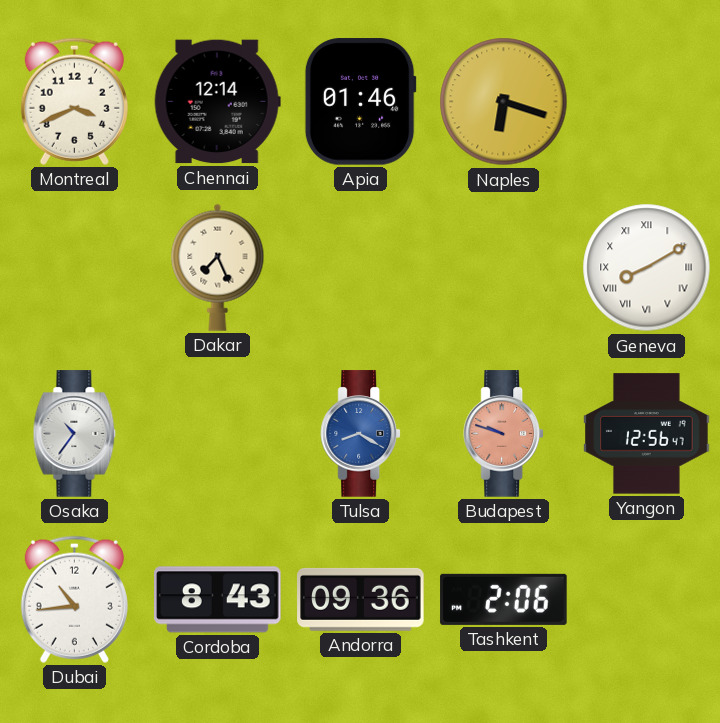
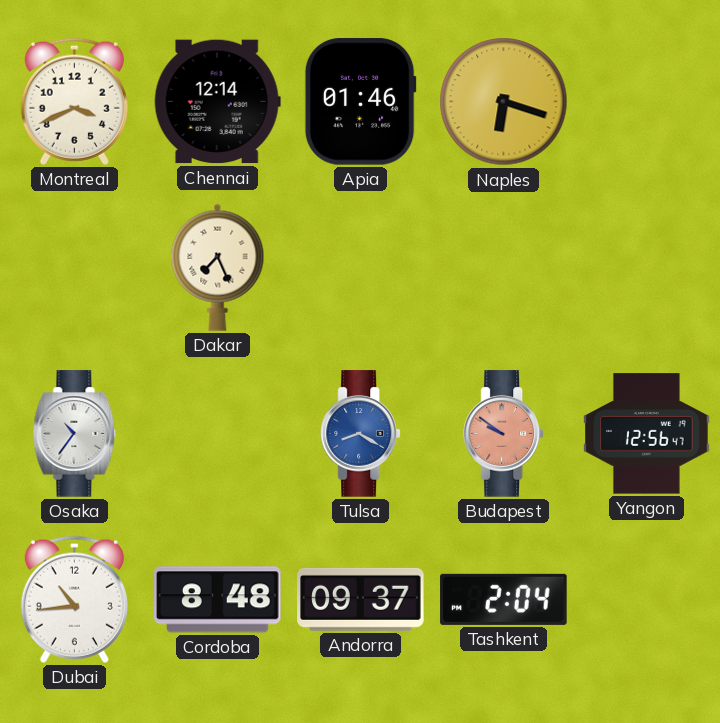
Geneva: 8:10 -> none
Budapest: 9:48 -> 9:51
Cordoba: 8:43 -> 8:48
Andorra: 09:36 -> 09:37
Tashkent: 2:06 -> 2:04
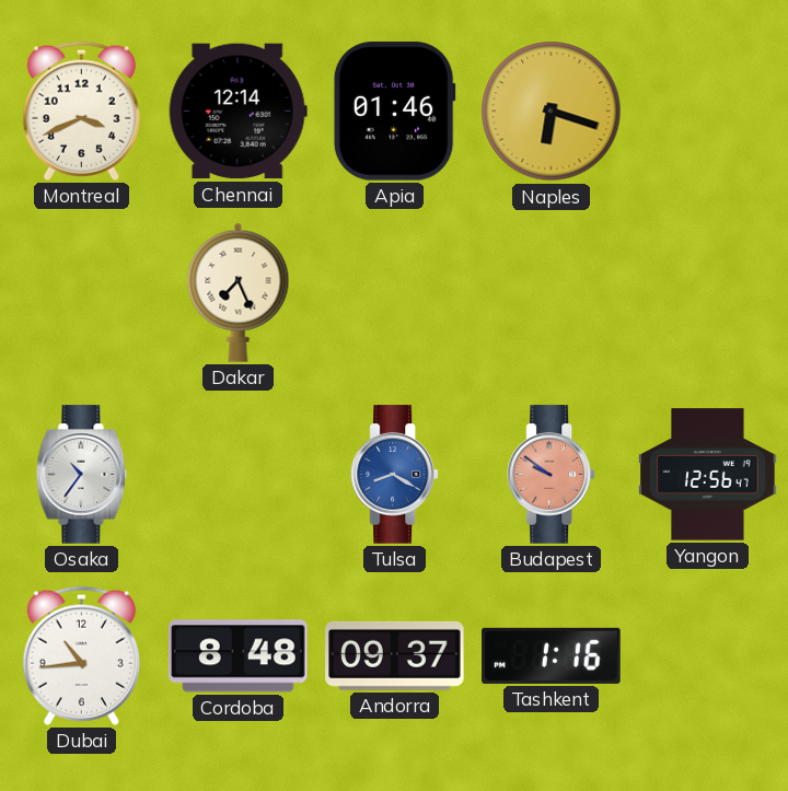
Tashkent: 2:04 -> 1:16
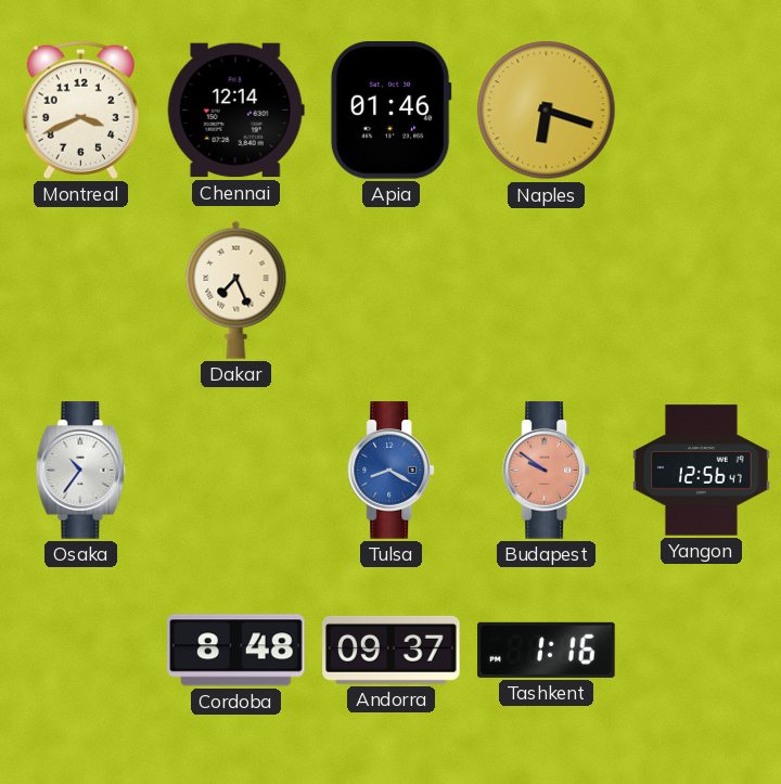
Dubai: 10:44 -> none
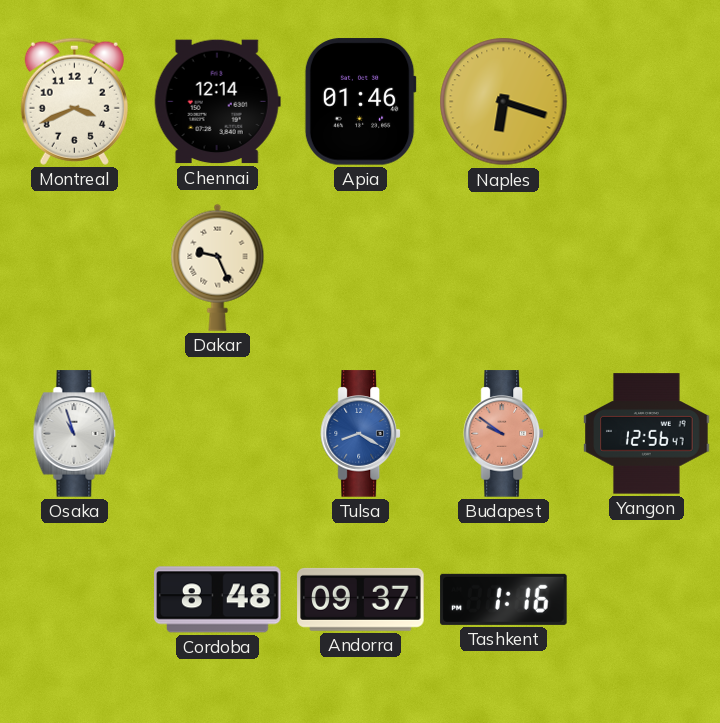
Dakar: 7:26 -> 9:26
Osaka: 10:36 -> 10:57
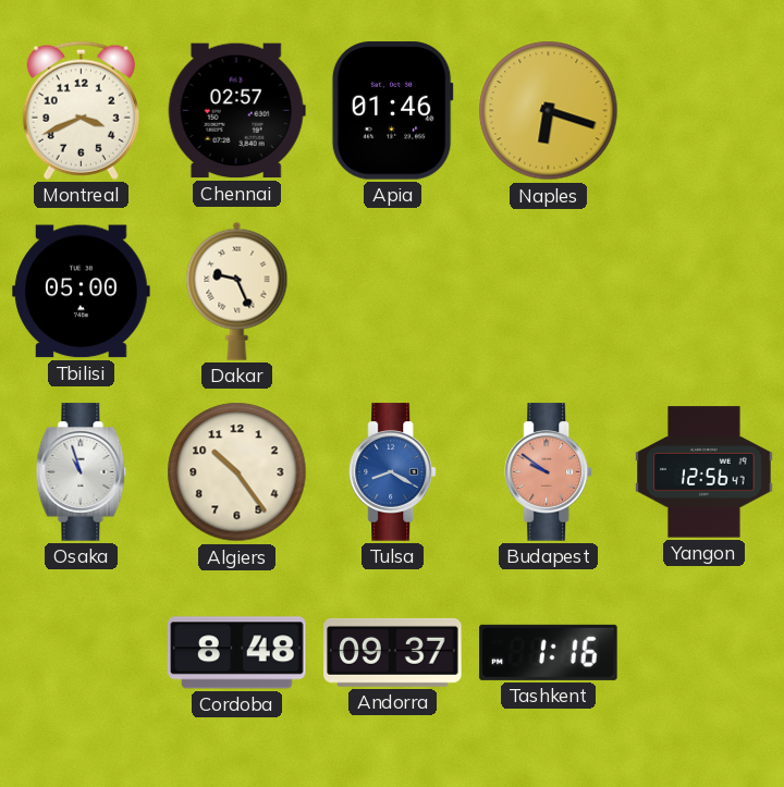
Chennai: 12:14 -> 02:57
Tbilisi: none -> 05:00
Algiers: none -> 10:24
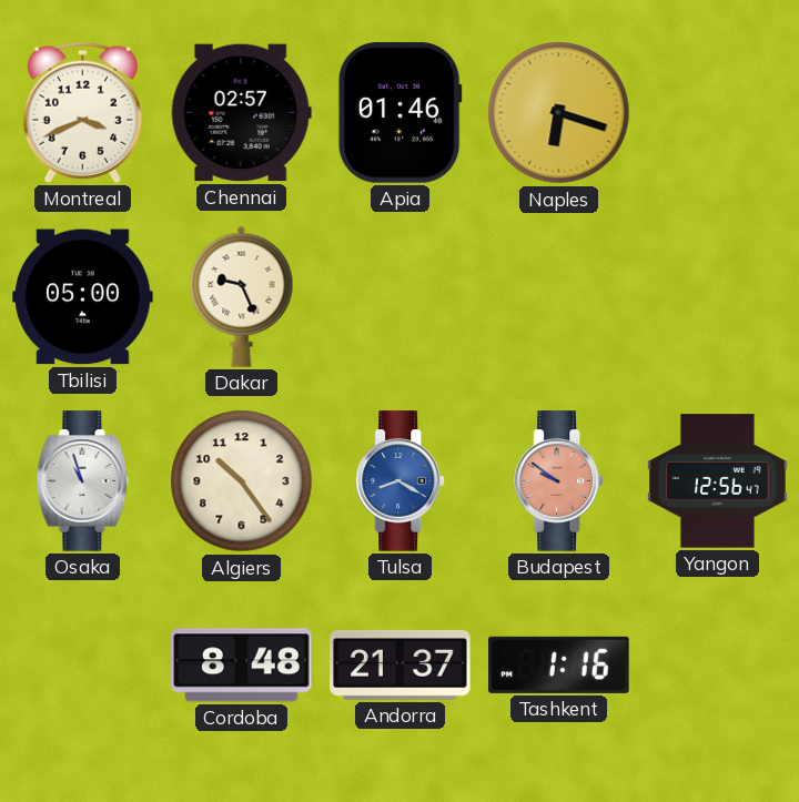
Andorra: 09:37 -> 21:37
